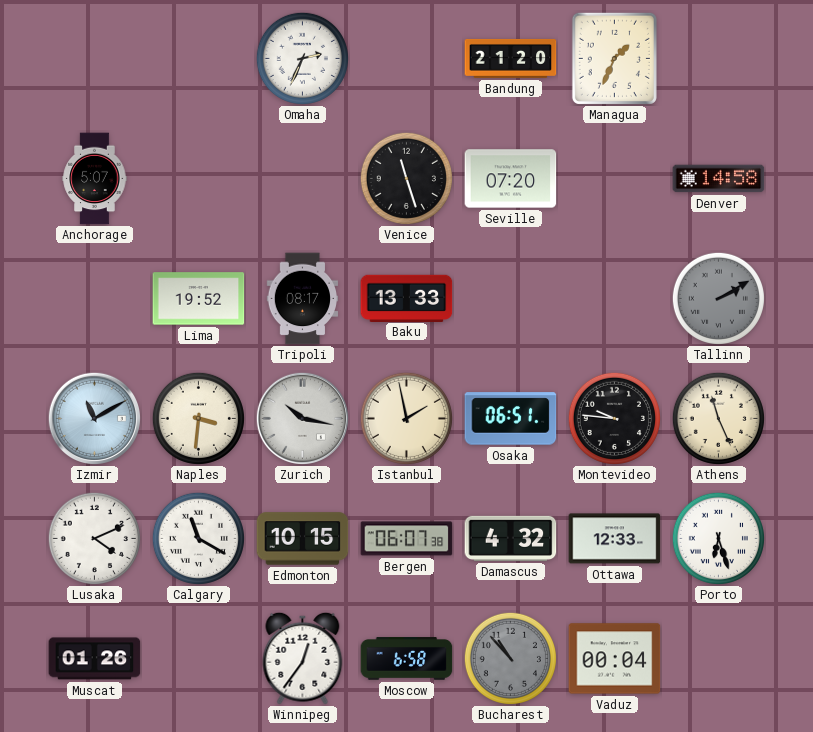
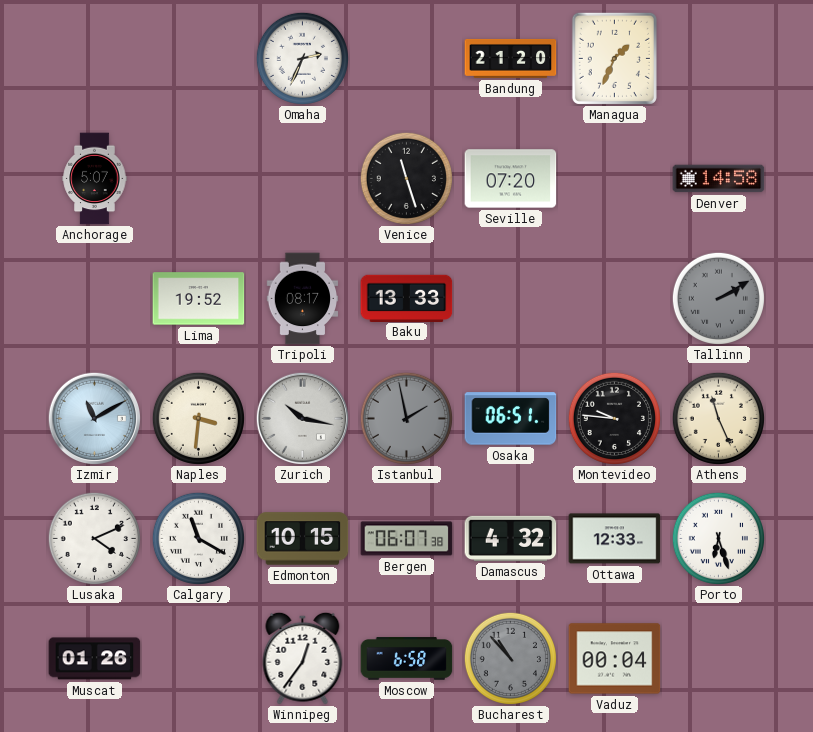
Istanbul dial: cream -> grey
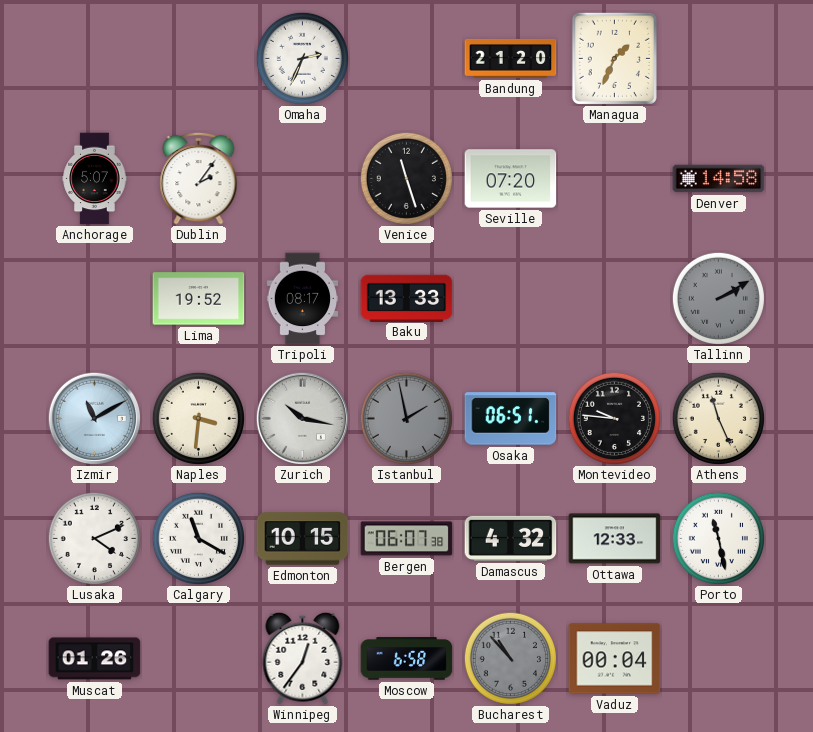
Dublin: none -> 2:06
Porto: 6:27 -> 11:28
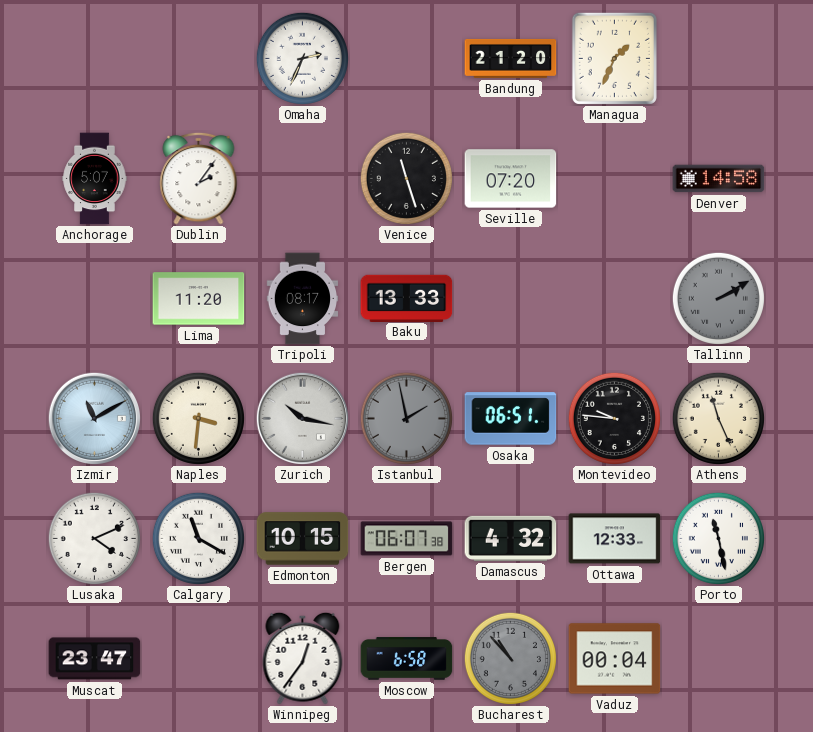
Lima: 19:52 -> 11:20
Muscat: 01:26 -> 23:47
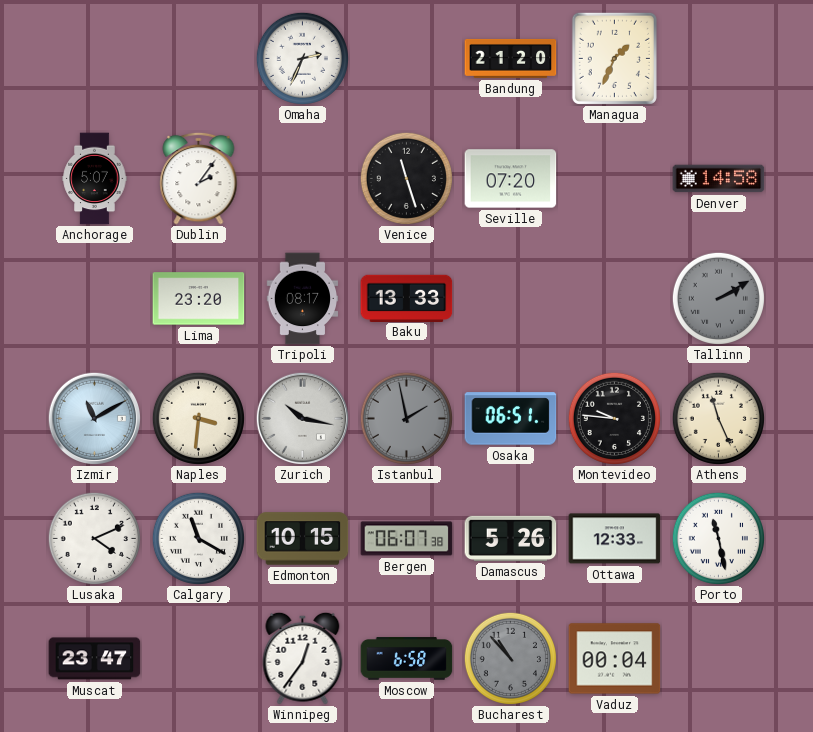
Lima: 11:20 -> 23:20
Damascus: 4:32 -> 5:26
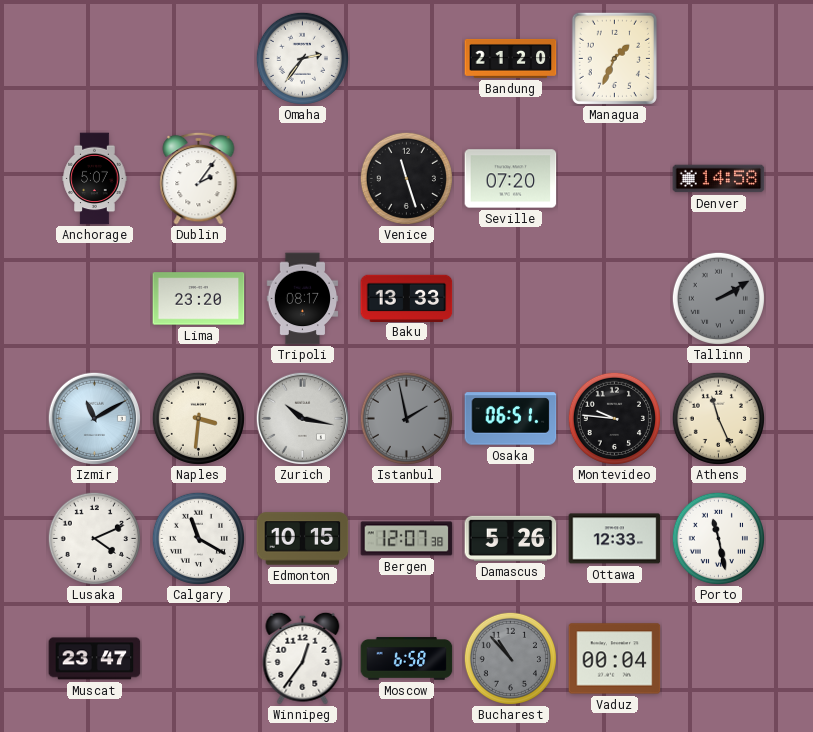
Omaha: 2:34 -> 2:36
Bergen: 06:07 -> 12:07
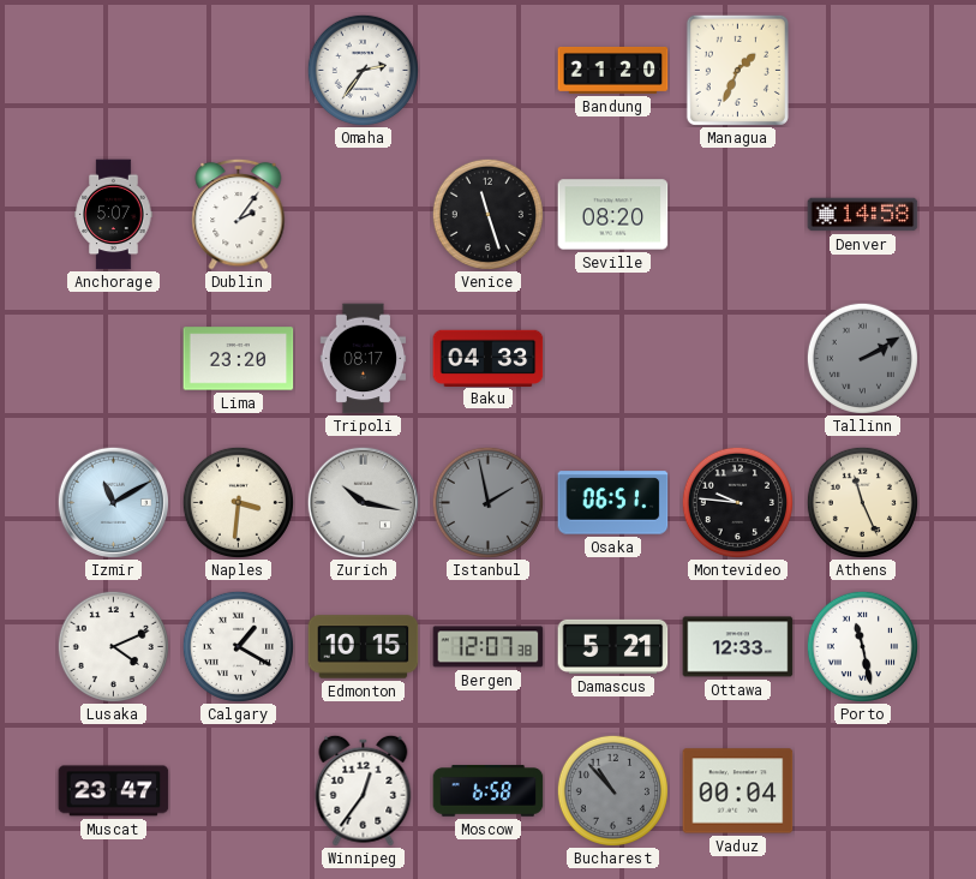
Seville: 07:20 -> 08:20
Baku: 13:33 -> 04:33
Calgary: 11:20 -> 1:20
Damascus: 5:26 -> 5:21
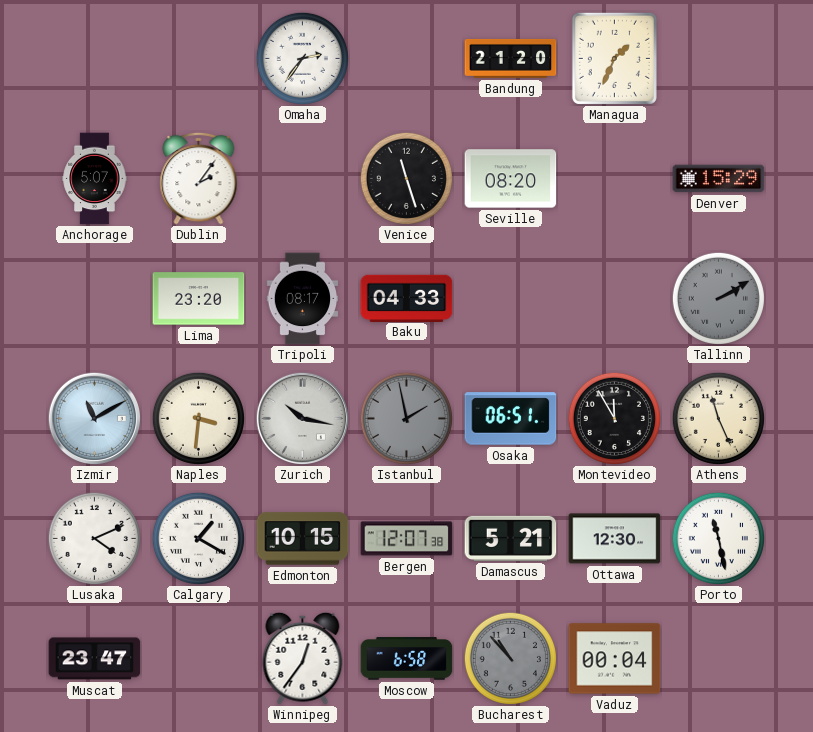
Denver: 14:58 -> 15:29
Montevideo: 9:46 -> 11:55
Ottawa: 12:33 -> 12:30
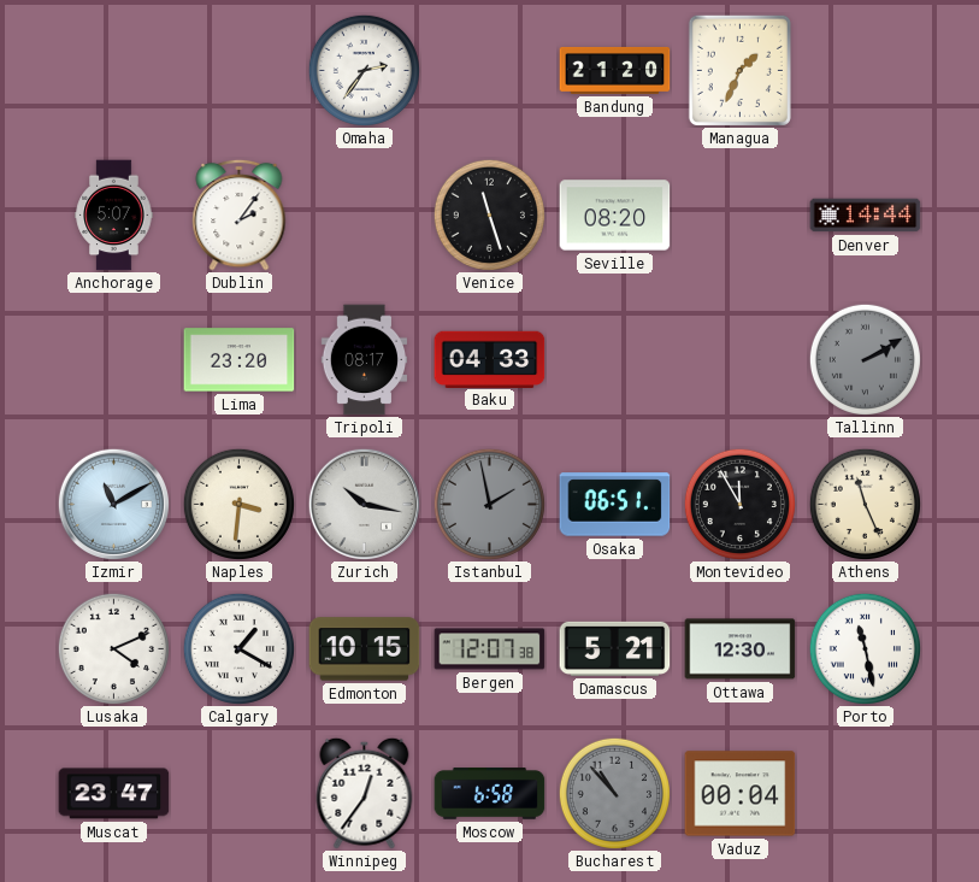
Denver: 15:29 -> 14:44
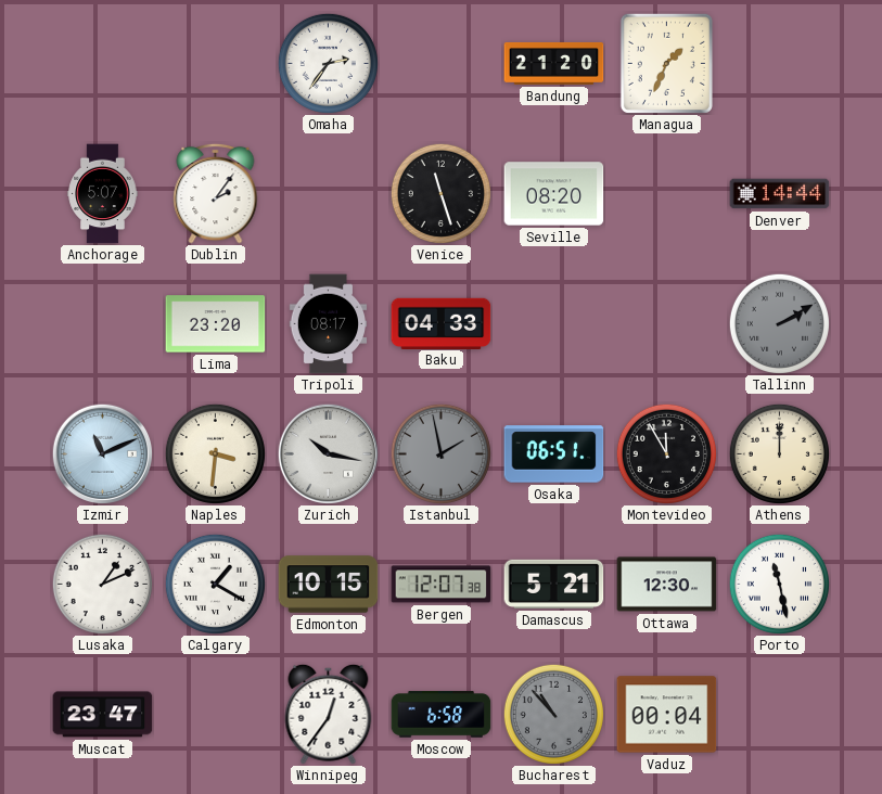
Izmir: 11:10 -> 11:11
Athens: 11:26 -> 12:00
Lusaka: 4:11 -> 1:11
